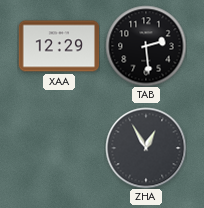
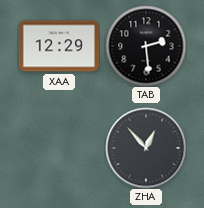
ZHA: 12:55 -> 12:53
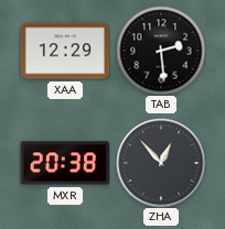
MXR: none -> 20:38
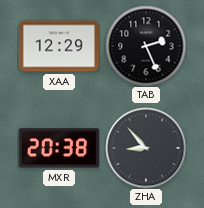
TAB: 2:29 -> 2:26
ZHA: 12:53 -> 8:53
